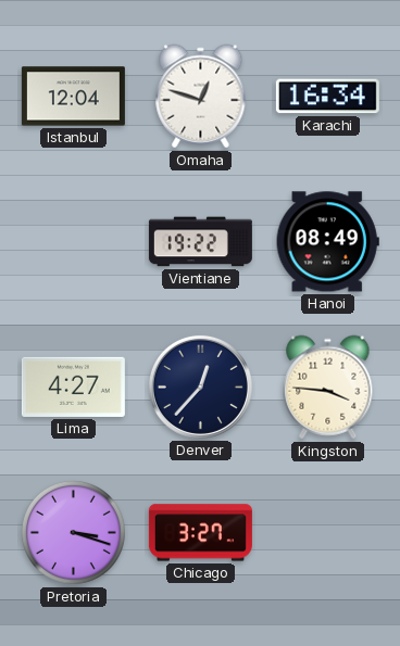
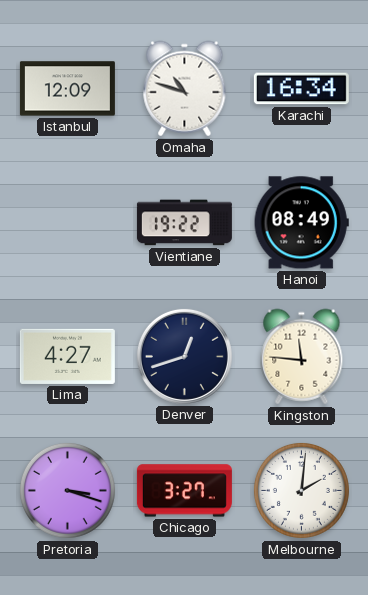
Istanbul: 12:04 -> 12:09
Omaha: 12:48 -> 10:48
Denver: 12:37 -> 12:42
Kingston: 3:46 -> 11:46
Melbourne: none -> 2:01
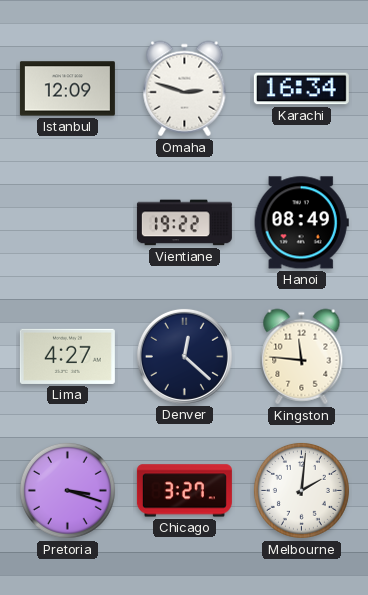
Omaha: 10:48 -> 2:48
Denver: 12:42 -> 12:22
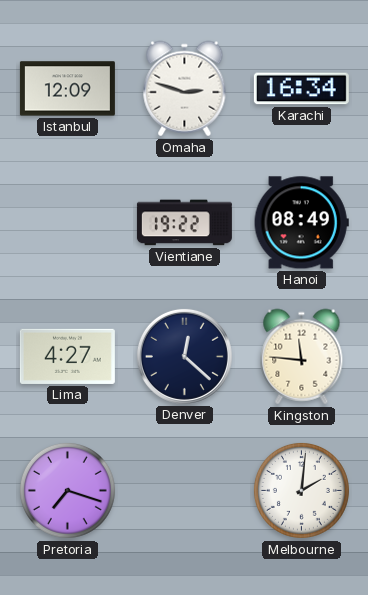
Pretoria: 3:18 -> 7:18
Chicago: 3:27 -> none
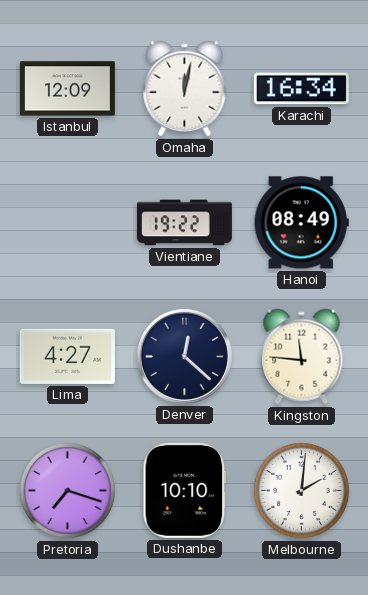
Omaha: 2:48 -> 12:02
Dushanbe: none -> 10:10
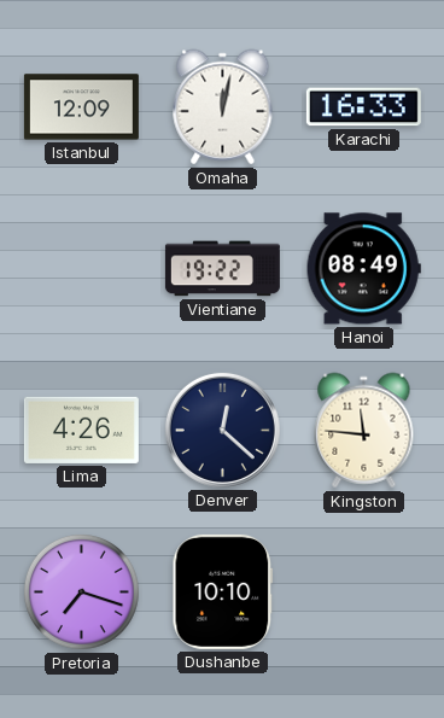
Karachi: 16:34 -> 16:33
Lima: 4:27 -> 4:26
Melbourne: 2:01 -> none
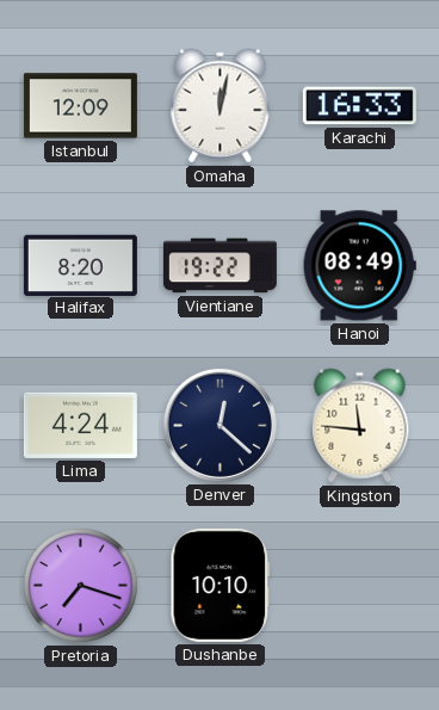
Halifax: none -> 8:20
Lima: 4:26 -> 4:24
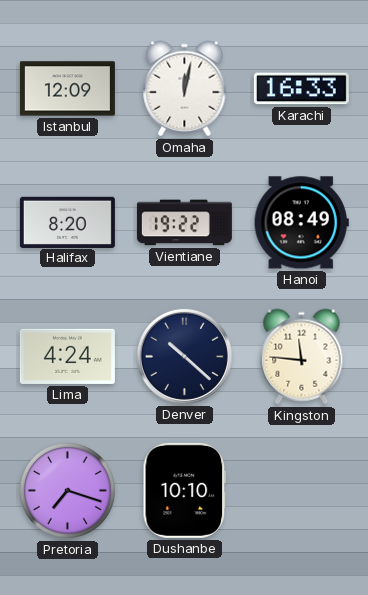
Denver: 12:22 -> 10:22
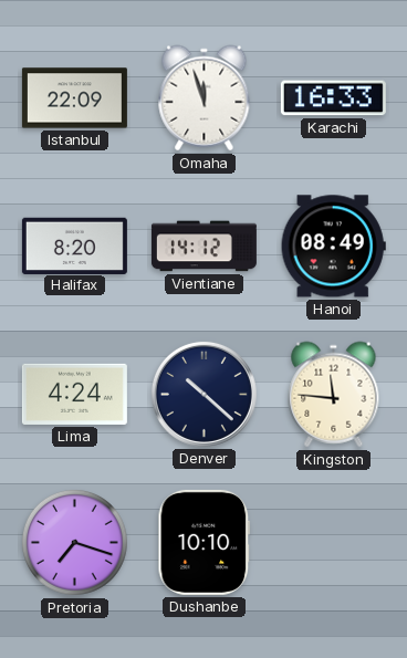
Istanbul: 12:09 -> 22:09
Omaha: 12:02 -> 11:57
Vientiane: 19:22 -> 14:12
